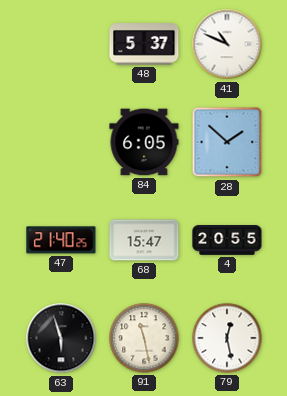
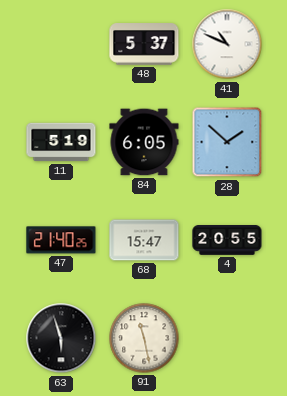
11: none -> 5:19
79: 12:28 -> none
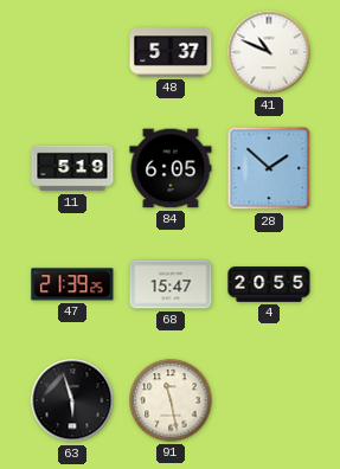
47: 21:40 -> 21:39
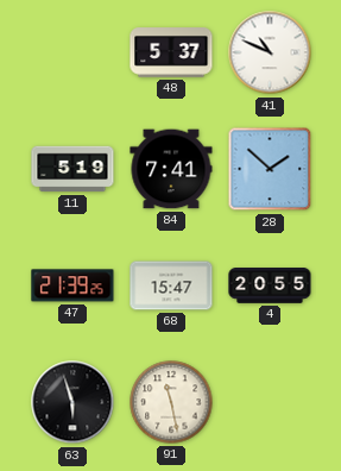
84: 6:05 -> 7:41
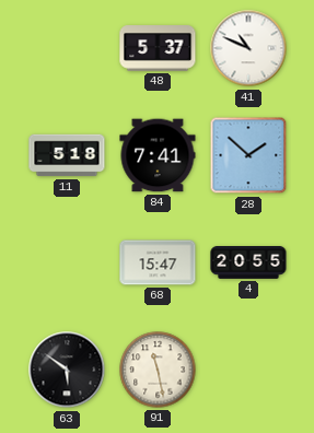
11: 5:19 -> 5:18
47: 21:39 -> none
63: 5:57 -> 5:51
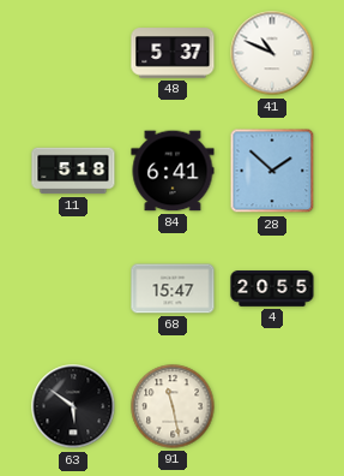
84: 7:41 -> 6:41
